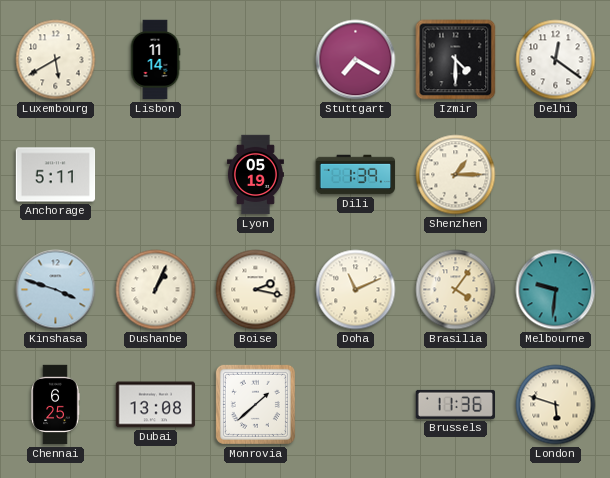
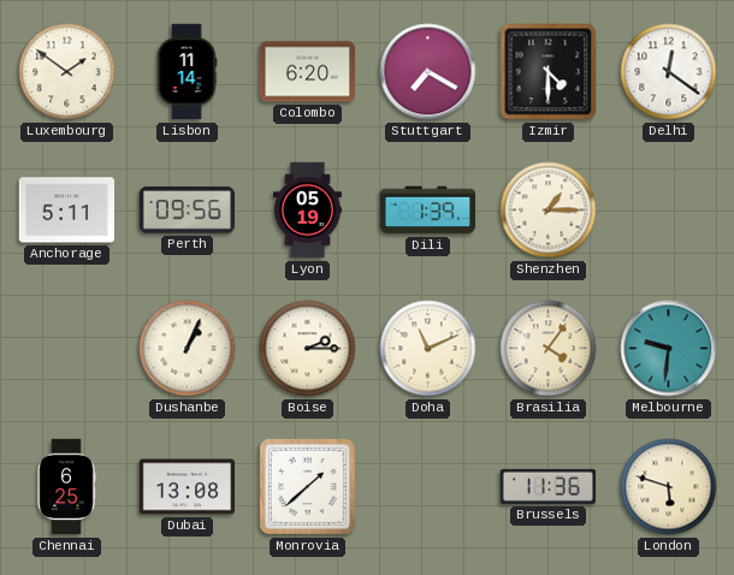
Luxembourg: 5:40 -> 1:51
Colombo: none -> 6:20
Perth: none -> 09:56
Kinshasa: 3:48 -> none
Boise: 2:17 -> 2:15
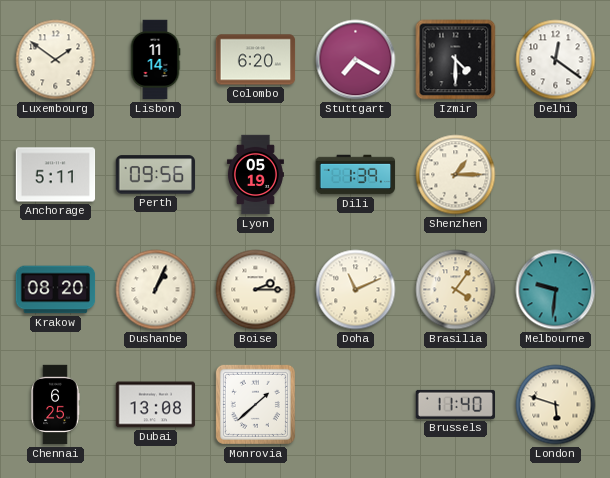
Krakow: none -> 08:20
Brussels: 11:36 -> 11:40
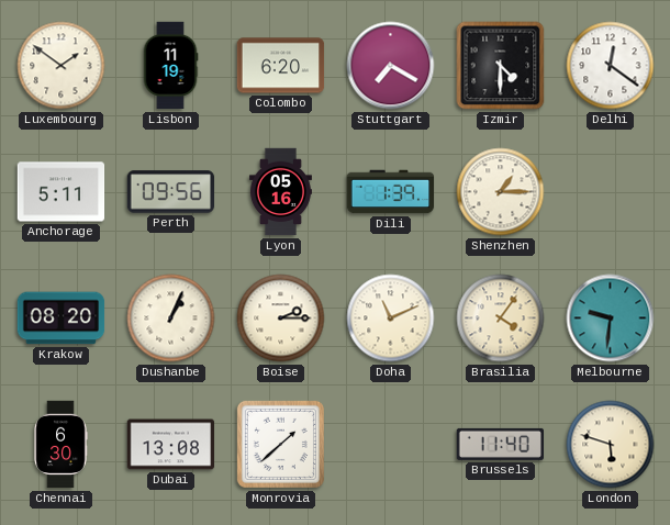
Lisbon: 11:14 -> 11:19
Lyon: 05:19 -> 05:16
Chennai: 6:25 -> 6:30
